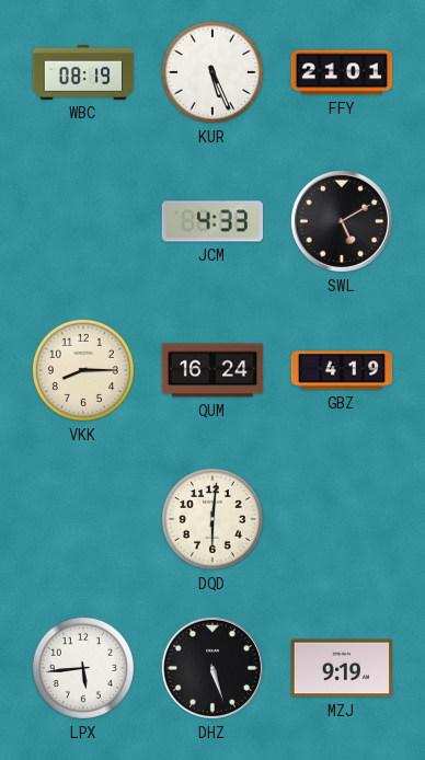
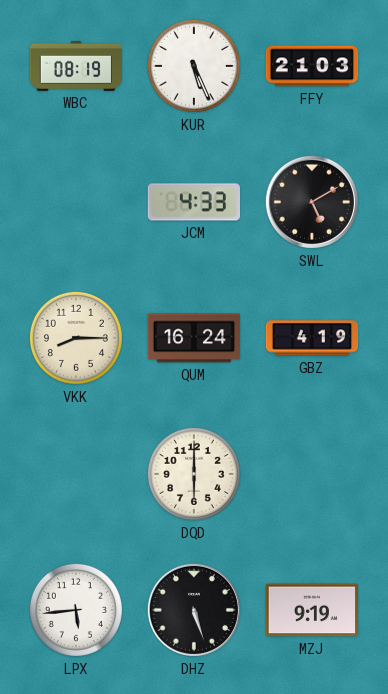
FFY: 21:01 -> 21:03
DQD: 6:01 -> 6:00
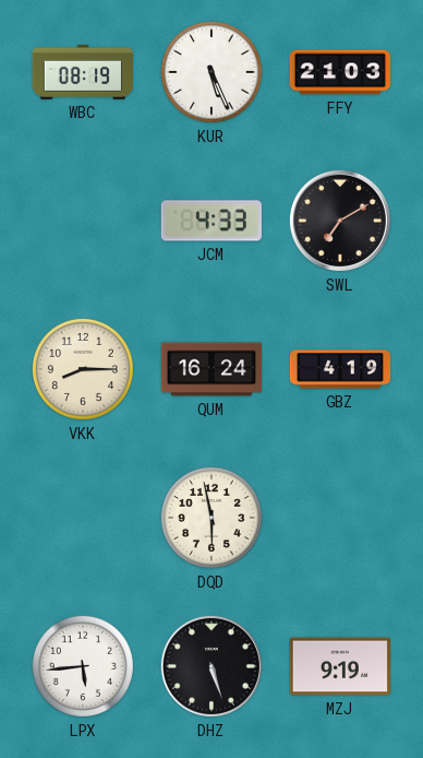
SWL: 5:10 -> 7:10
DQD: 6:00 -> 5:58
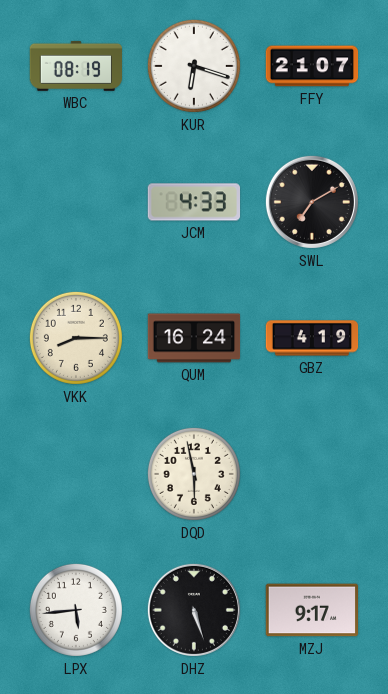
KUR: 5:26 -> 6:18
FFY: 21:03 -> 21:07
MZJ: 9:19 -> 9:17
